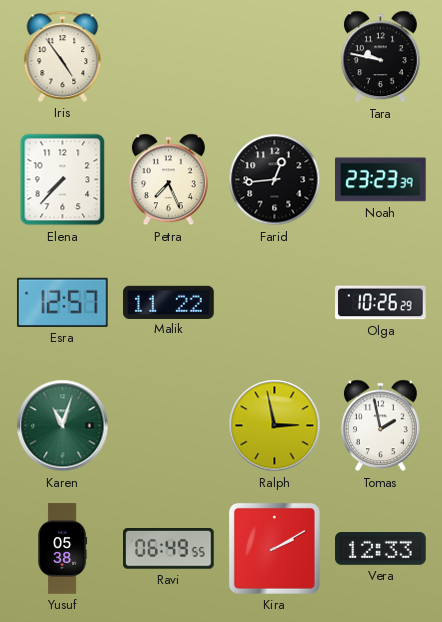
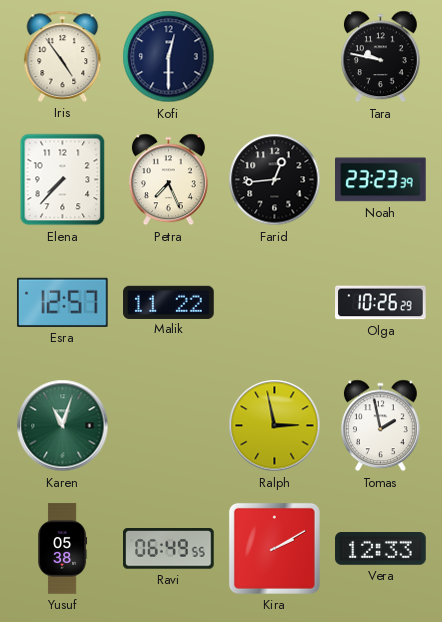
Kofi: none -> 12:30
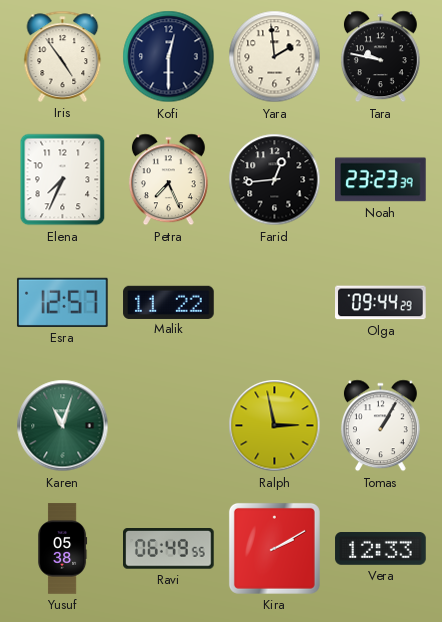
Yara: none -> 1:59
Elena: 7:37 -> 7:34
Olga: 10:26 -> 09:44
Tomas: 1:58 -> 1:05
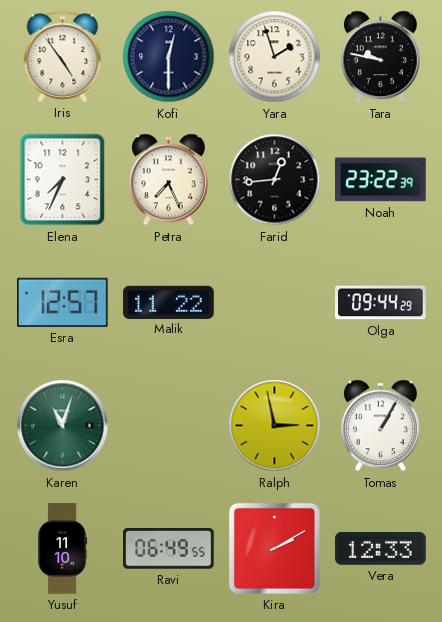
Yara: 1:59 -> 1:57
Noah: 23:23 -> 23:22
Yusuf: 05:38 -> 11:10
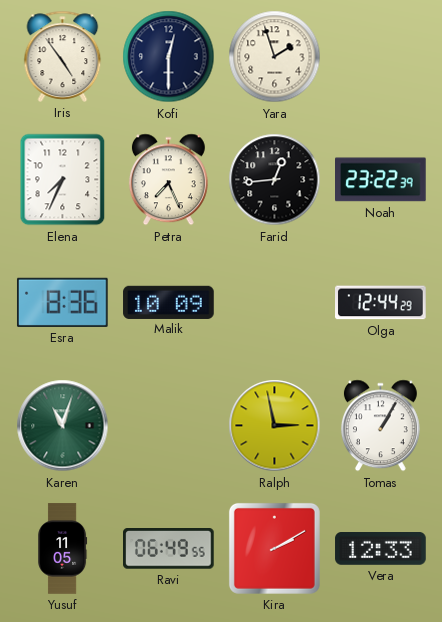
Tara: 9:47 -> none
Esra: 12:57 -> 8:36
Malik: 11:22 -> 10:09
Olga: 09:44 -> 12:44
Yusuf: 11:10 -> 11:05
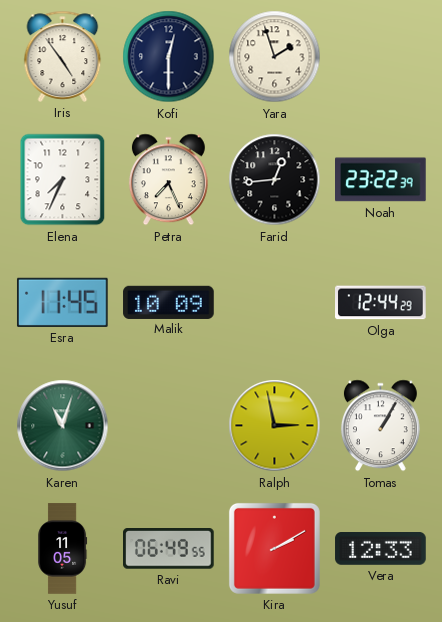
Esra: 8:36 -> 11:45
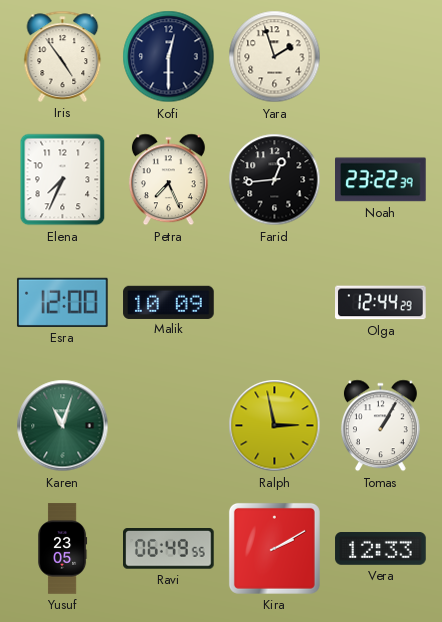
Esra: 11:45 -> 12:00
Yusuf: 11:05 -> 23:05
